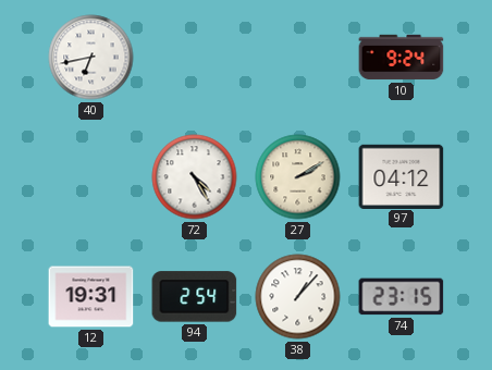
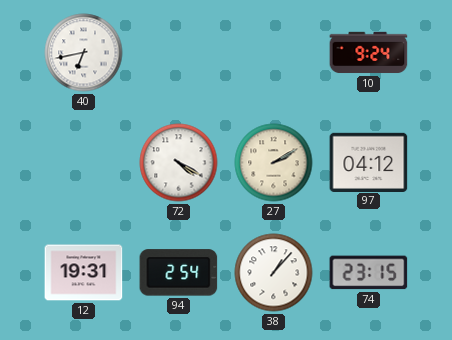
72: 4:25 -> 4:20
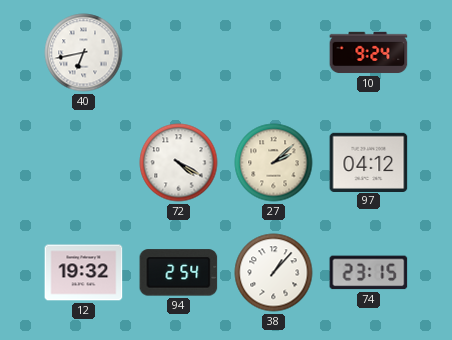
27: 2:10 -> 2:08
12: 19:31 -> 19:32
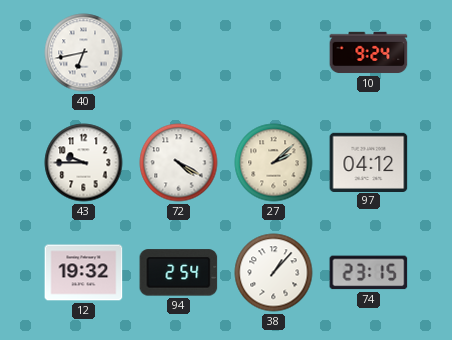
43: none -> 9:45
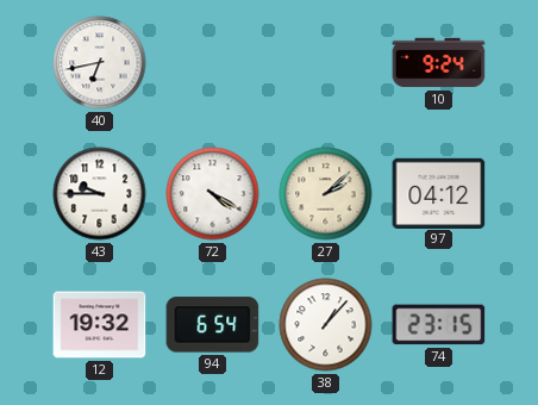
94: 2:54 -> 6:54
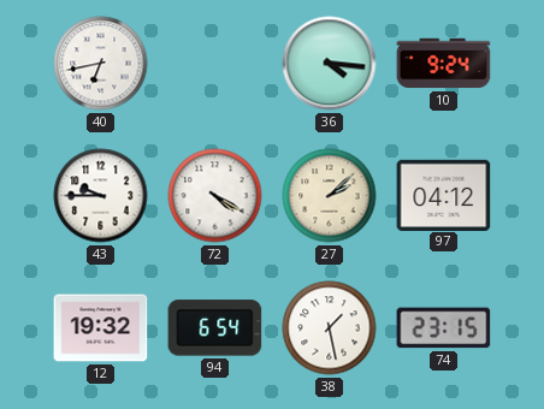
36: none -> 4:16
38: 1:07 -> 1:28
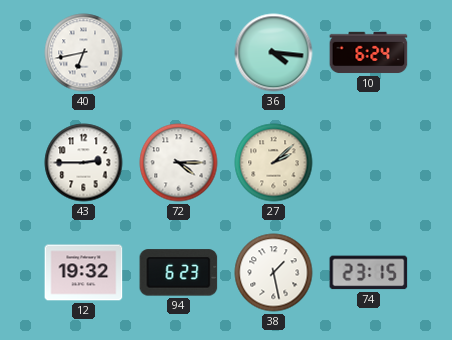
10: 9:24 -> 6:24
43: 9:45 -> 2:45
72: 4:20 -> 4:15
97: 04:12 -> none
94: 6:54 -> 6:23
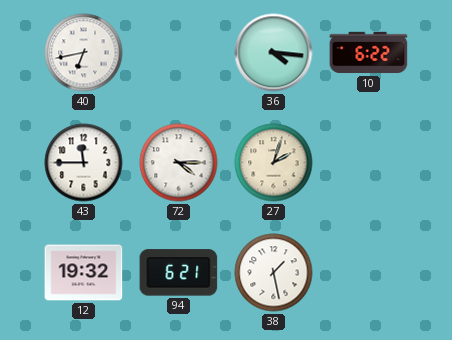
10: 6:24 -> 6:22
43: 2:45 -> 11:45
27: 2:08 -> 2:03
94: 6:23 -> 6:21
74: 23:15 -> none
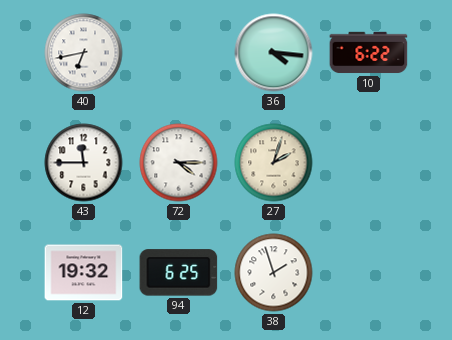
94: 6:21 -> 6:25
38: 1:28 -> 1:57
